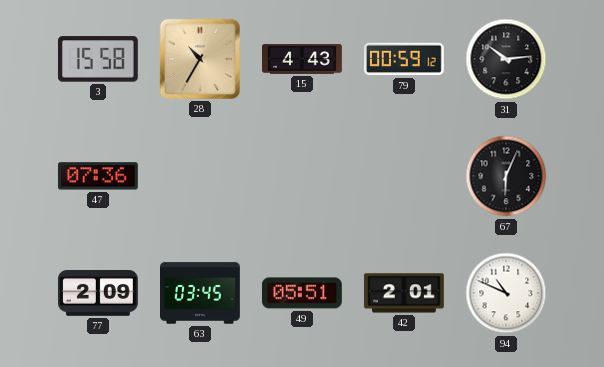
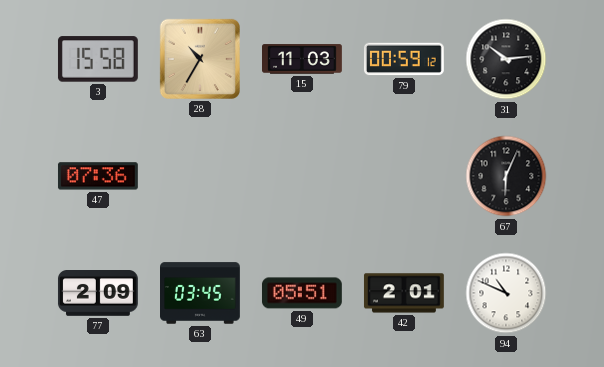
15: 4:43 -> 11:03
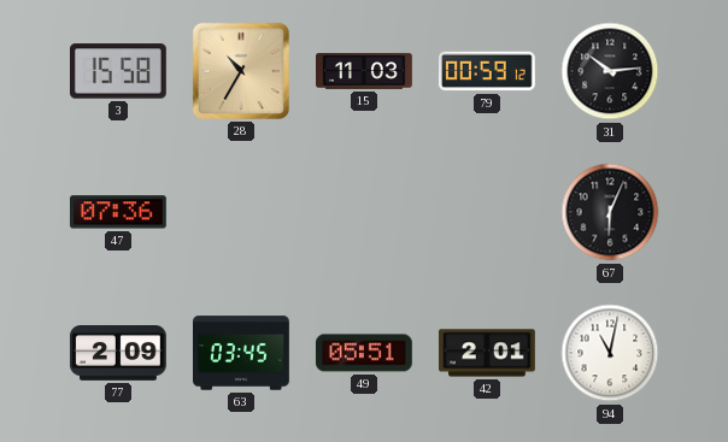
94: 10:49 -> 11:02
